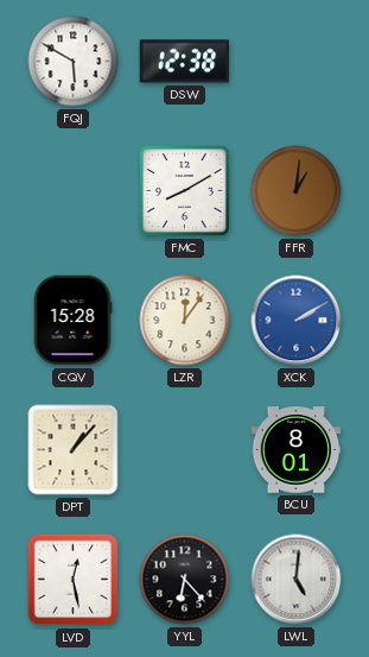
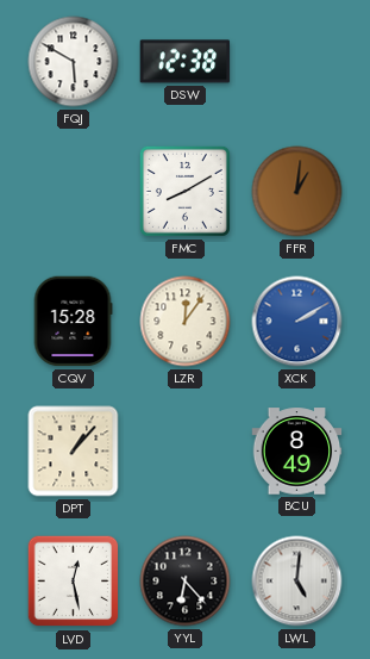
BCU: 8:01 -> 8:49
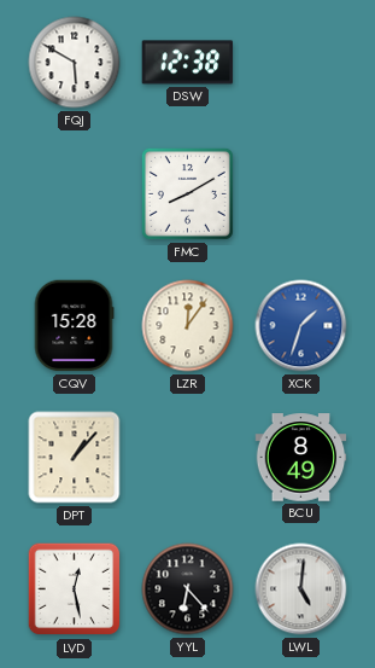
FFR: 1:01 -> none
XCK: 2:10 -> 1:33
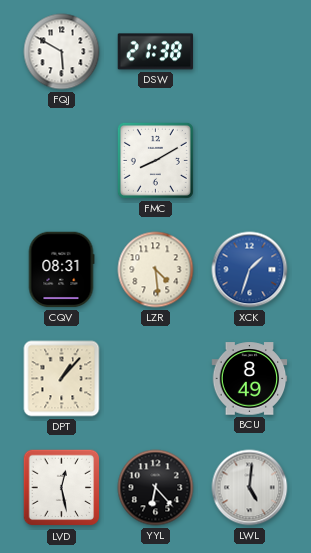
DSW: 12:38 -> 21:38
CQV: 15:28 -> 08:31
LZR: 12:06 -> 4:29
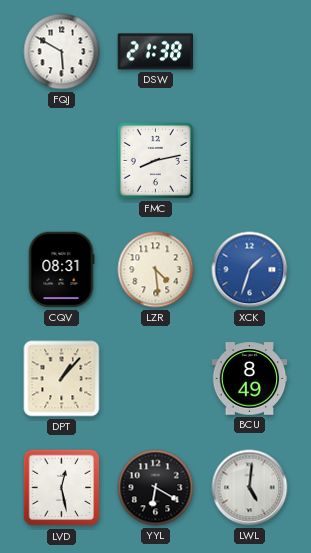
FMC: 8:10 -> 8:13
YYL: 6:23 -> 6:20
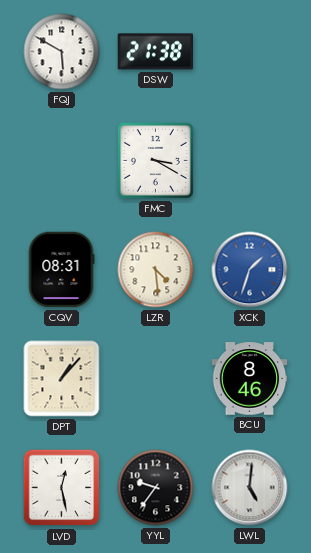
FMC: 8:13 -> 3:20
BCU: 8:49 -> 8:46
YYL: 6:20 -> 9:36
